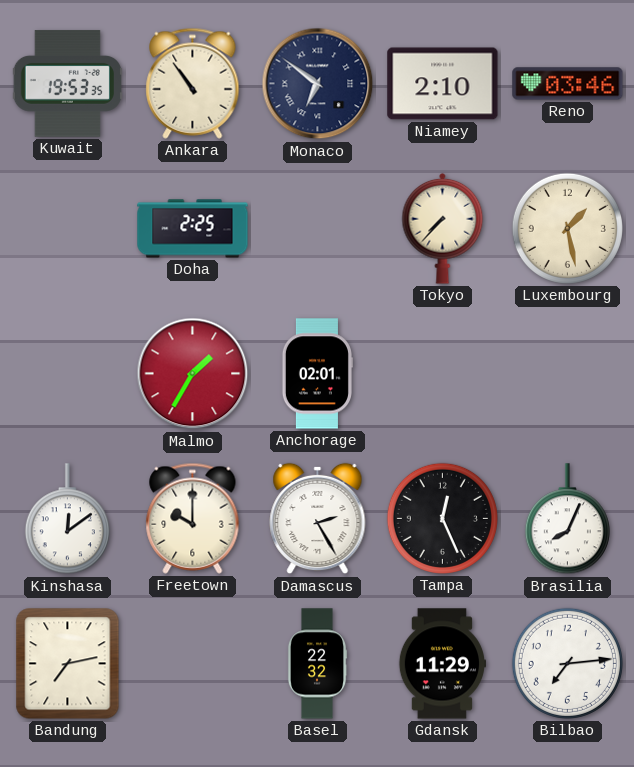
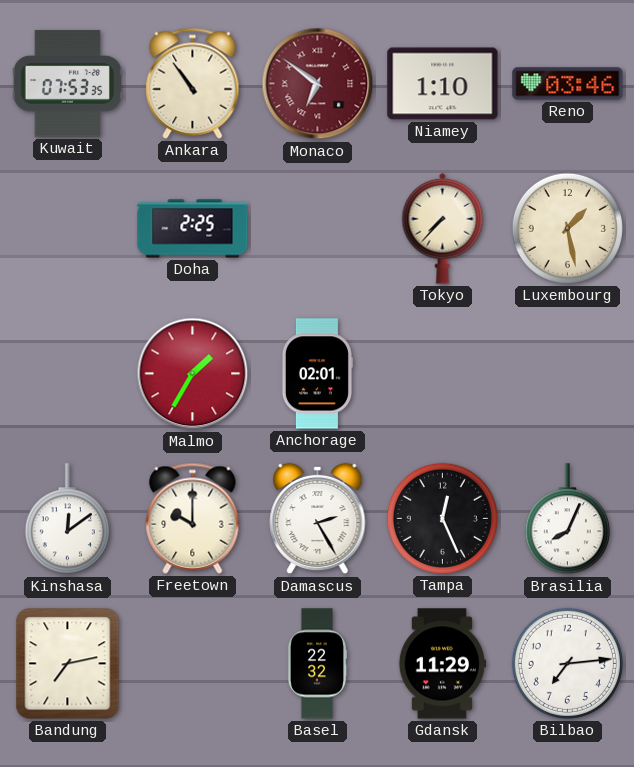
Kuwait: 19:53 -> 07:53
Monaco dial: navy -> burgundy
Niamey: 2:10 -> 1:10
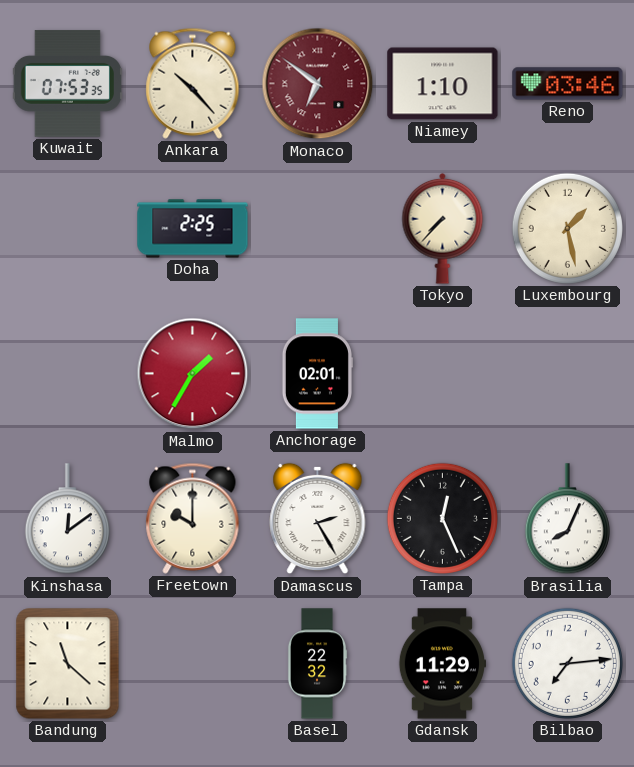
Ankara: 10:54 -> 10:23
Bandung: 7:13 -> 11:22
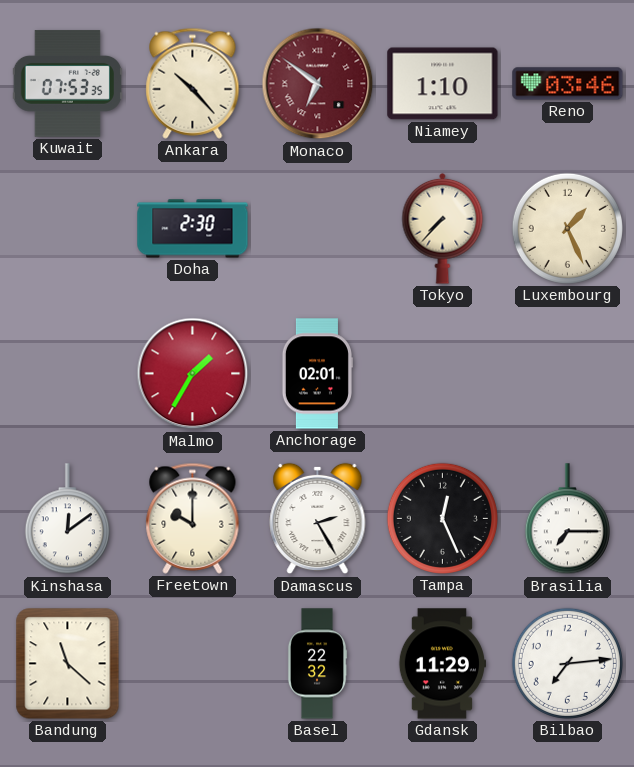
Doha: 2:25 -> 2:30
Luxembourg: 1:28 -> 1:26
Brasilia: 8:04 -> 7:15
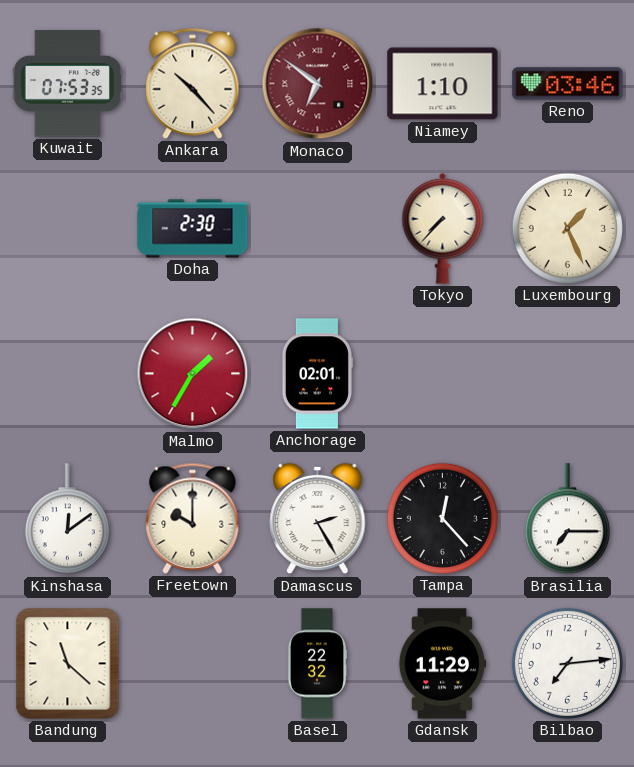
Tampa: 12:26 -> 12:23
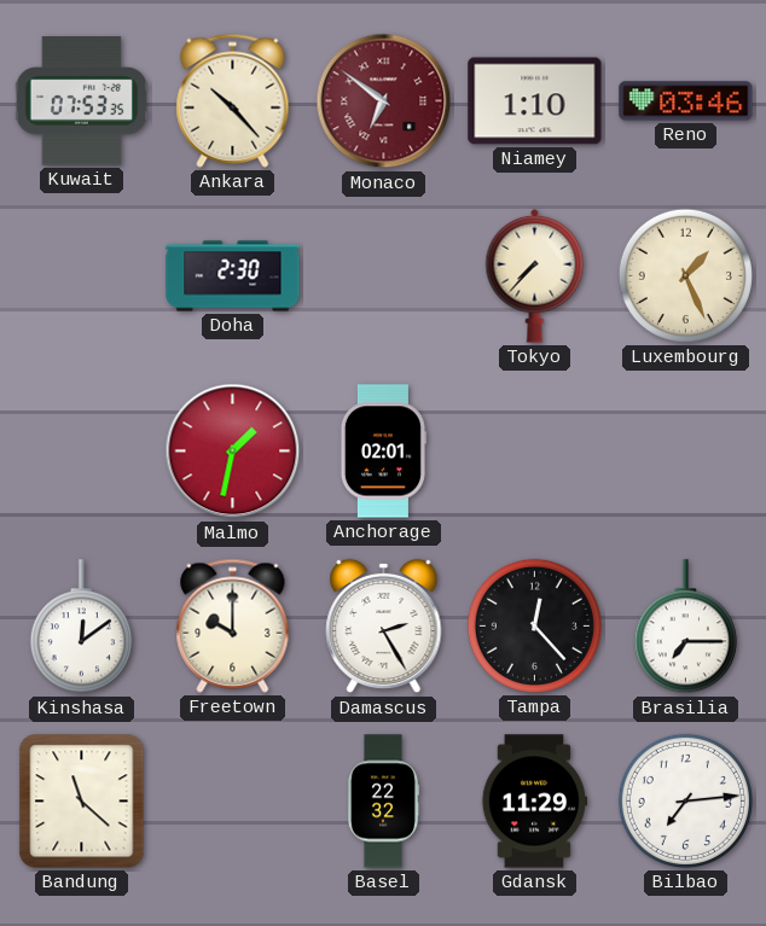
Malmo: 1:35 -> 1:32
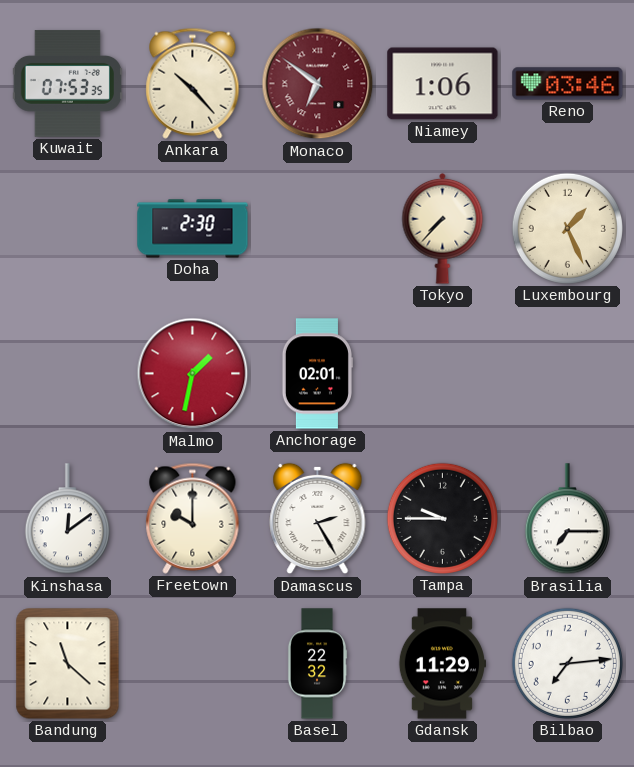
Niamey: 1:10 -> 1:06
Tampa: 12:23 -> 9:45
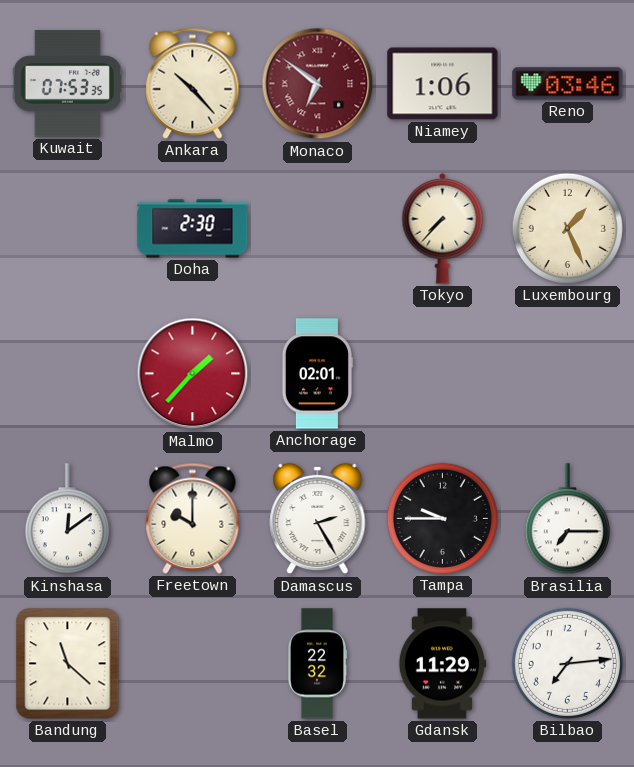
Malmo: 1:32 -> 1:37
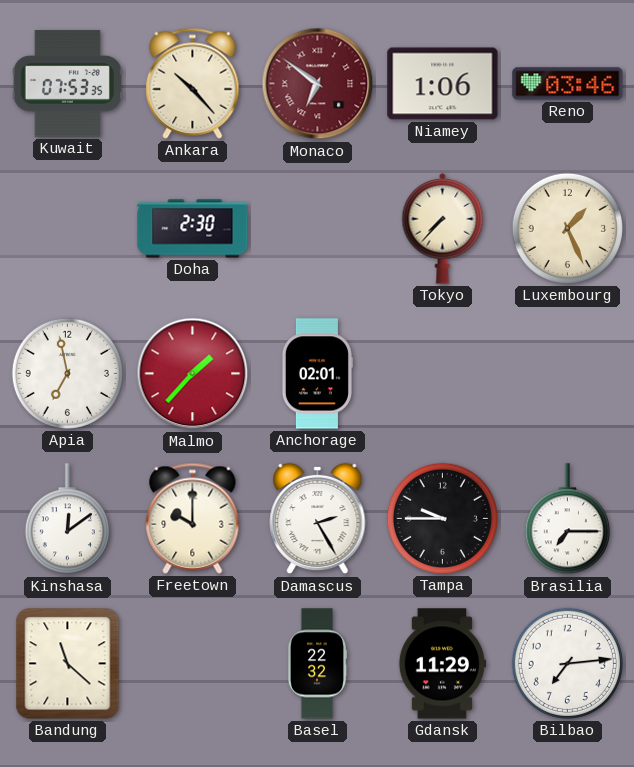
Apia: none -> 6:58
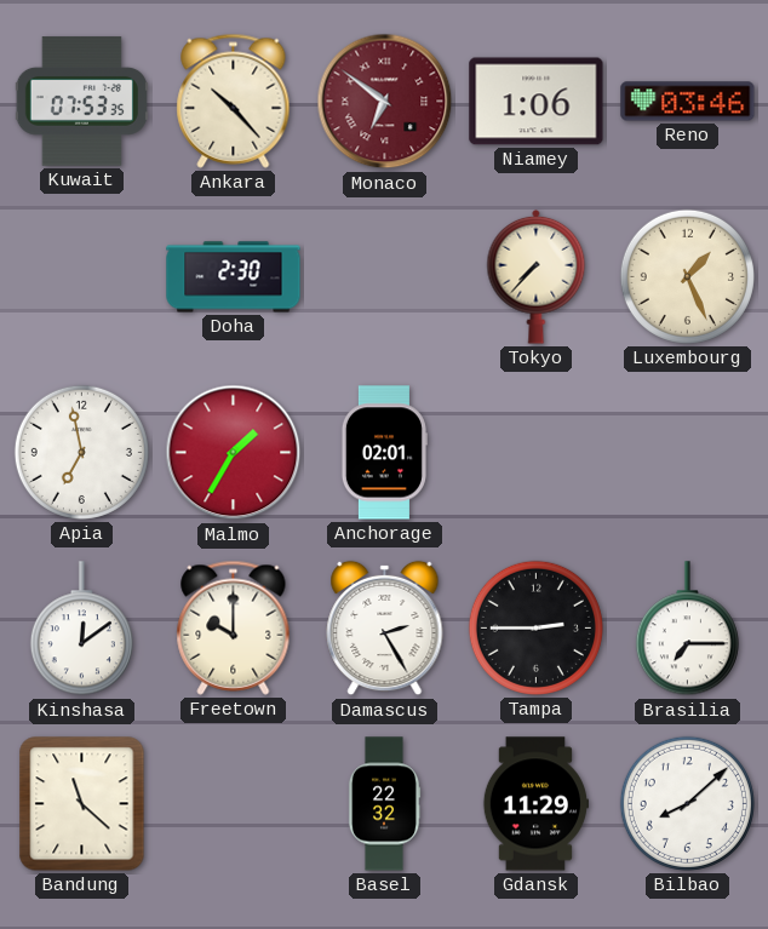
Malmo: 1:37 -> 1:35
Tampa: 9:45 -> 2:45
Bilbao: 7:14 -> 8:08
